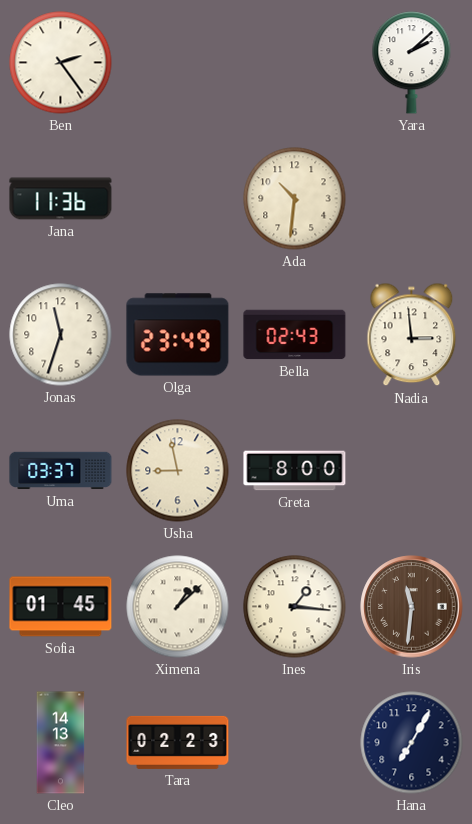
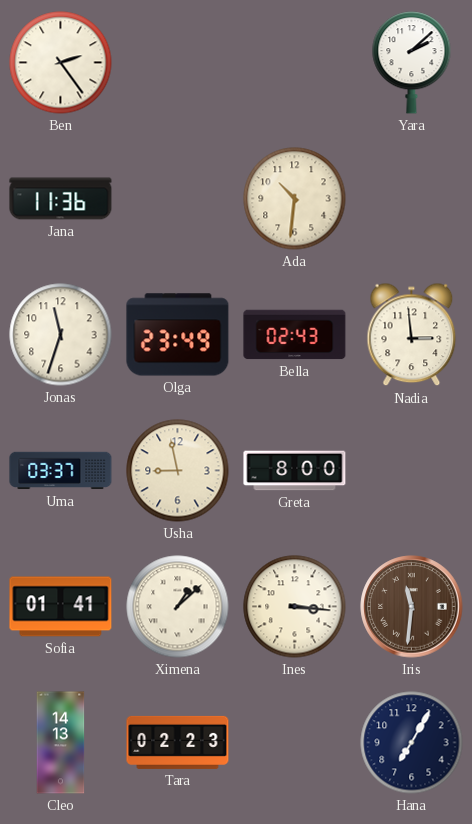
Sofia: 01:45 -> 01:41
Ines: 1:16 -> 3:16
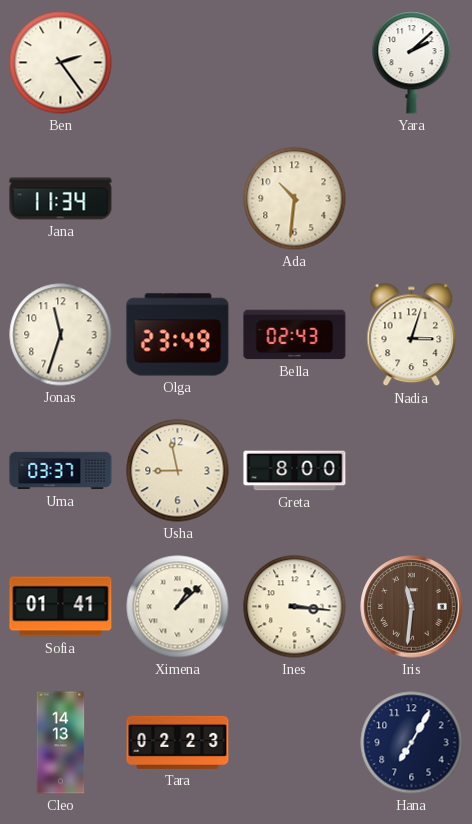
Jana: 11:36 -> 11:34
Nadia: 2:59 -> 3:03
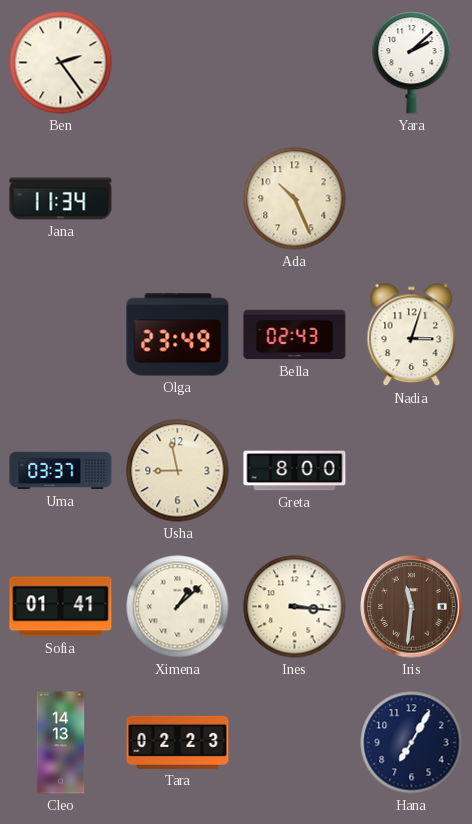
Ada: 10:31 -> 10:26
Jonas: 11:33 -> none
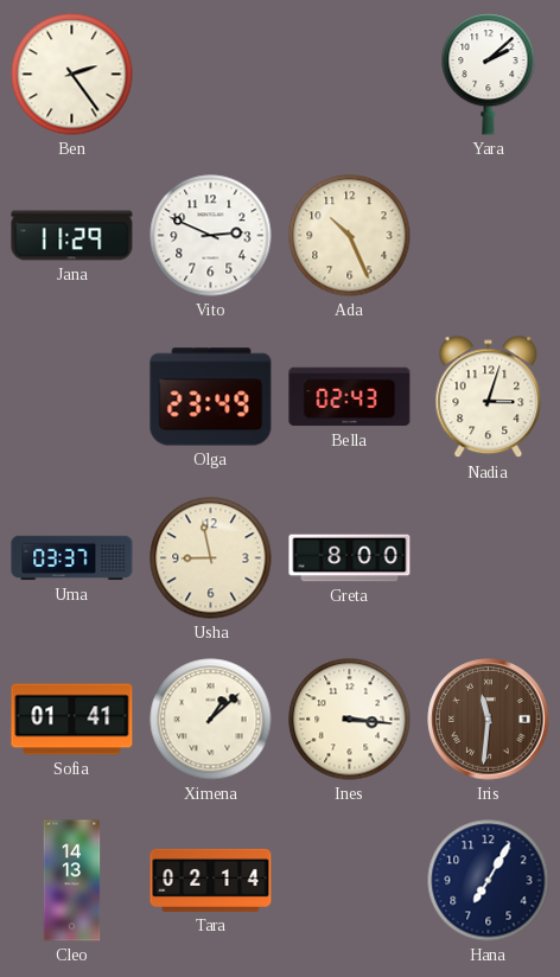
Jana: 11:34 -> 11:29
Vito: none -> 2:49
Tara: 02:23 -> 02:14
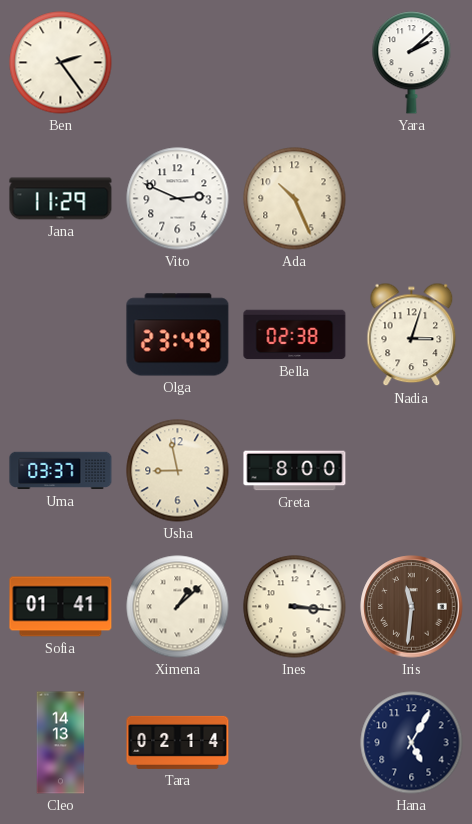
Bella: 02:43 -> 02:38
Hana: 7:05 -> 5:05
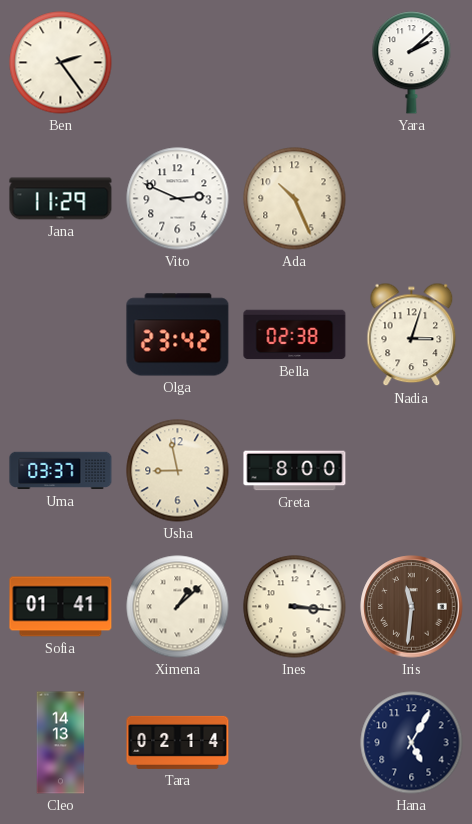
Olga: 23:49 -> 23:42
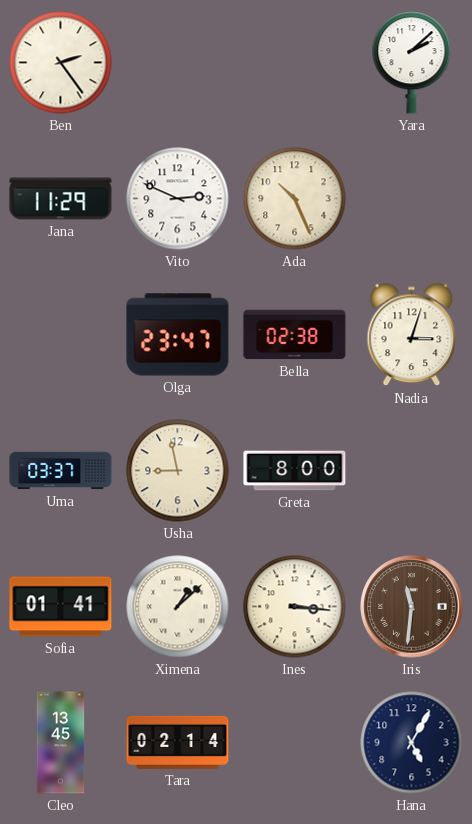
Olga: 23:42 -> 23:47
Cleo: 14:13 -> 13:45
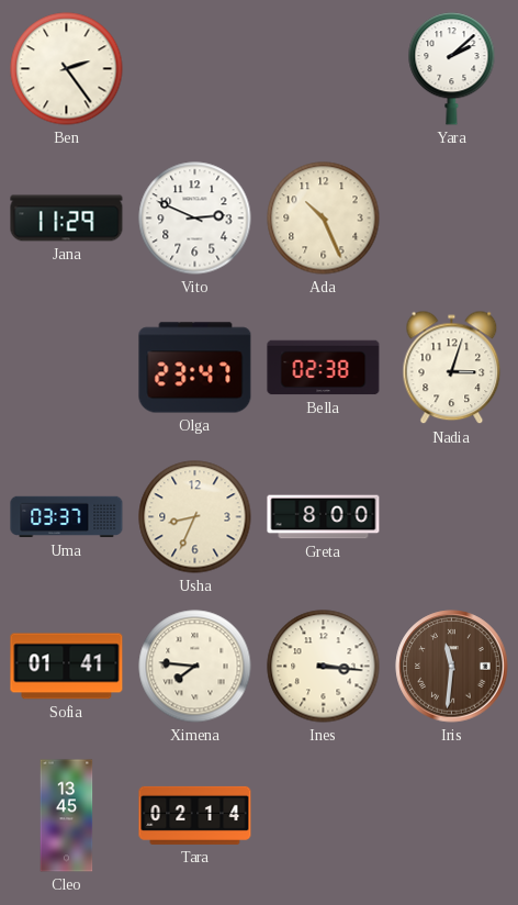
Usha: 8:58 -> 8:34
Ximena: 1:08 -> 7:46
Hana: 5:05 -> none
